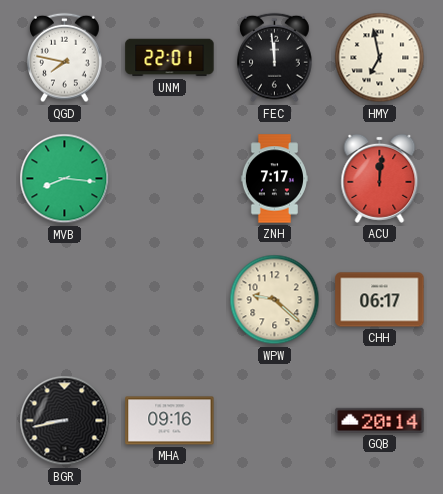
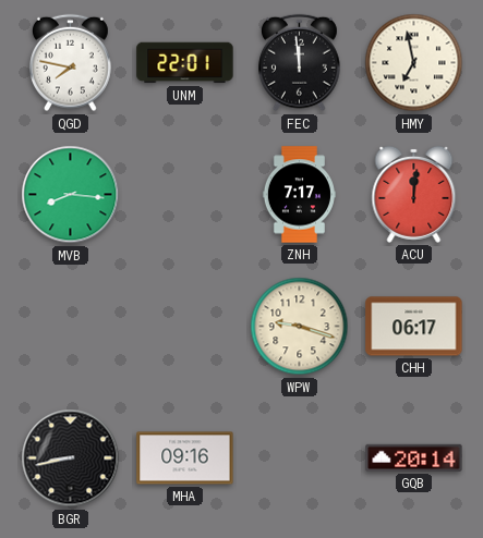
WPW: 9:22 -> 9:18
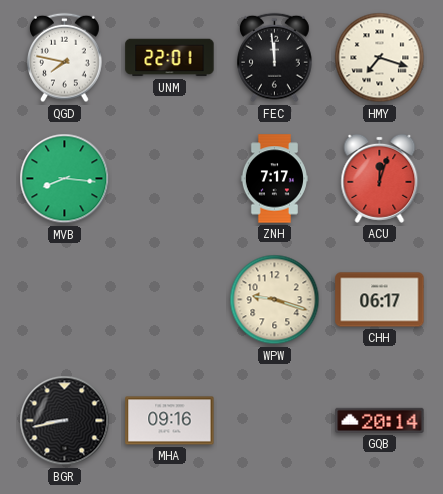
HMY: 6:58 -> 7:18
ACU: 12:01 -> 12:03
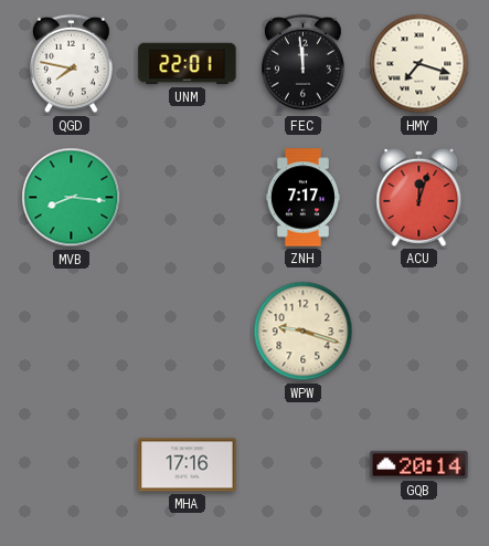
CHH: 06:17 -> none
BGR: 8:43 -> none
MHA: 09:16 -> 17:16
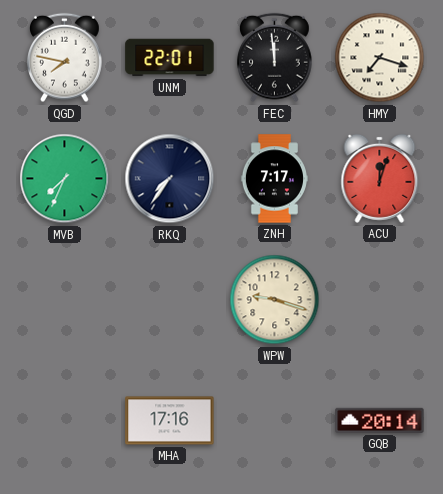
MVB: 8:16 -> 7:34
RKQ: none -> 7:36
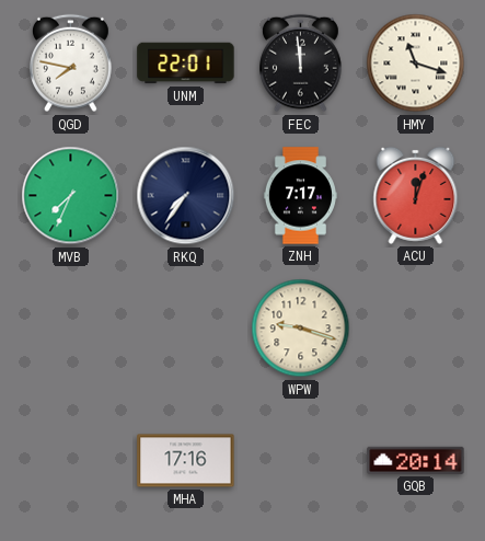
HMY: 7:18 -> 11:18
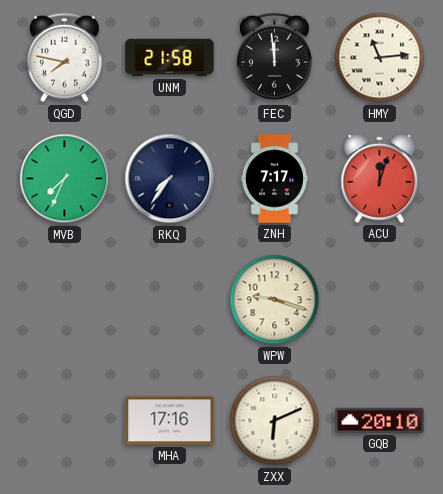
UNM: 22:01 -> 21:58
HMY: 11:18 -> 11:14
ZXX: none -> 6:11
GQB: 20:14 -> 20:10
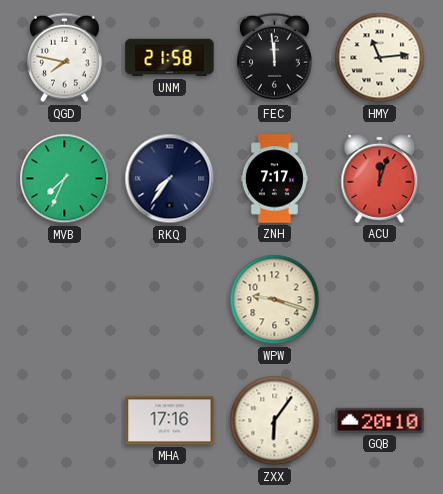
ZXX: 6:11 -> 6:06
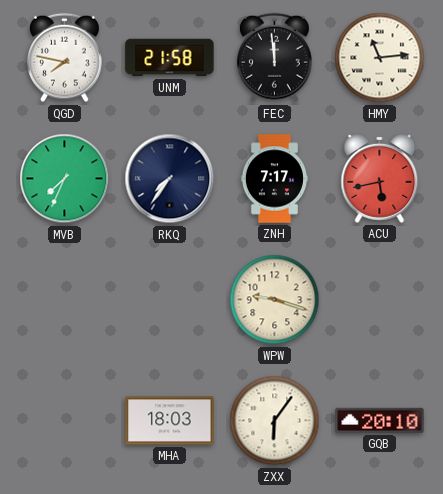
ACU: 12:03 -> 5:43
MHA: 17:16 -> 18:03
